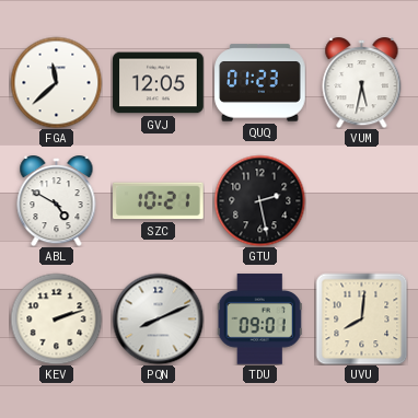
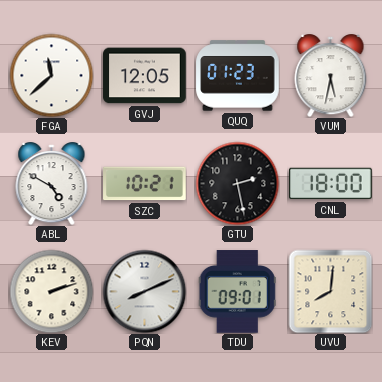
CNL: none -> 18:00
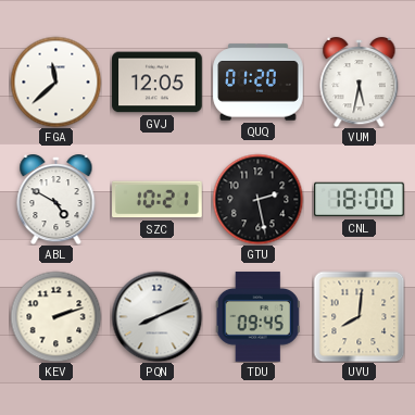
QUQ: 01:23 -> 01:20
TDU: 09:01 -> 09:45
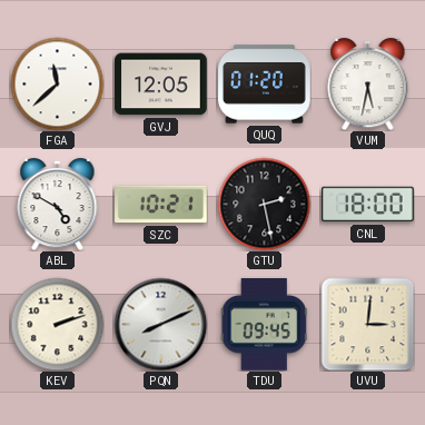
UVU: 8:01 -> 3:01
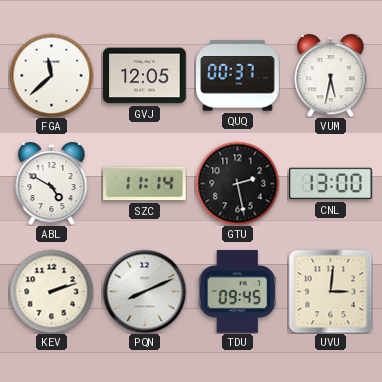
QUQ: 01:20 -> 00:37
SZC: 10:21 -> 11:14
CNL: 18:00 -> 13:00
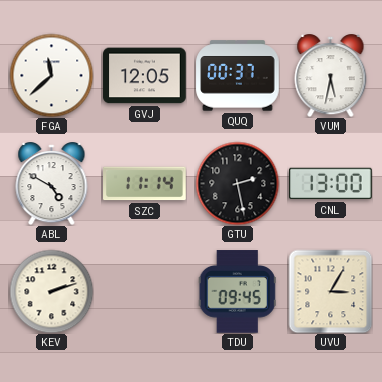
PQN: 8:11 -> none
UVU: 3:01 -> 3:05
